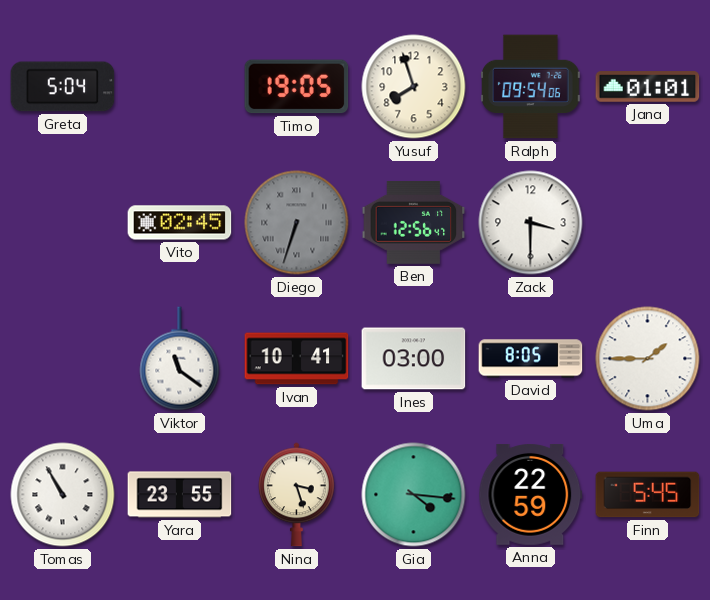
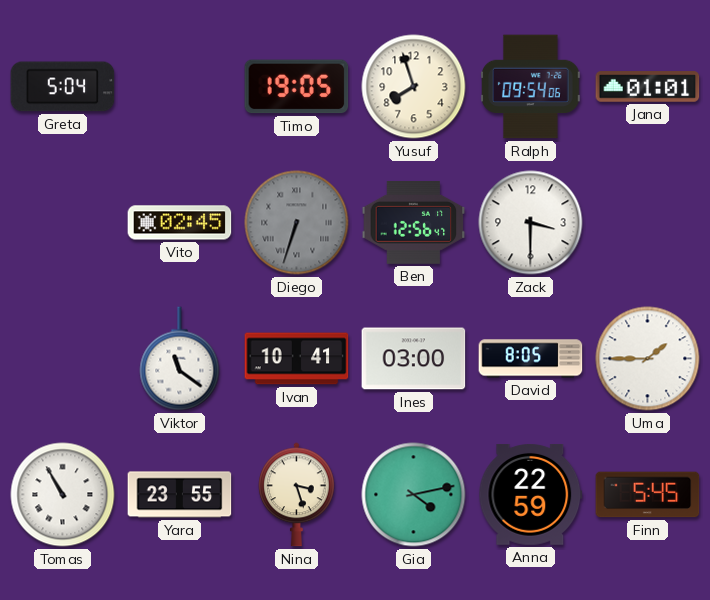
Gia: 4:16 -> 4:13
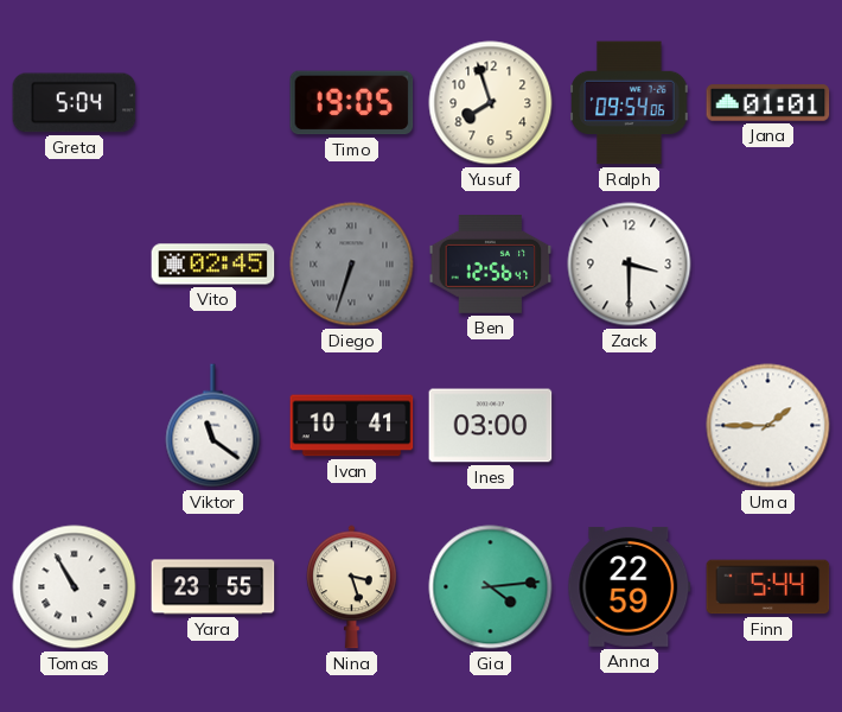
David: 8:05 -> none
Gia: 4:13 -> 4:14
Finn: 5:45 -> 5:44
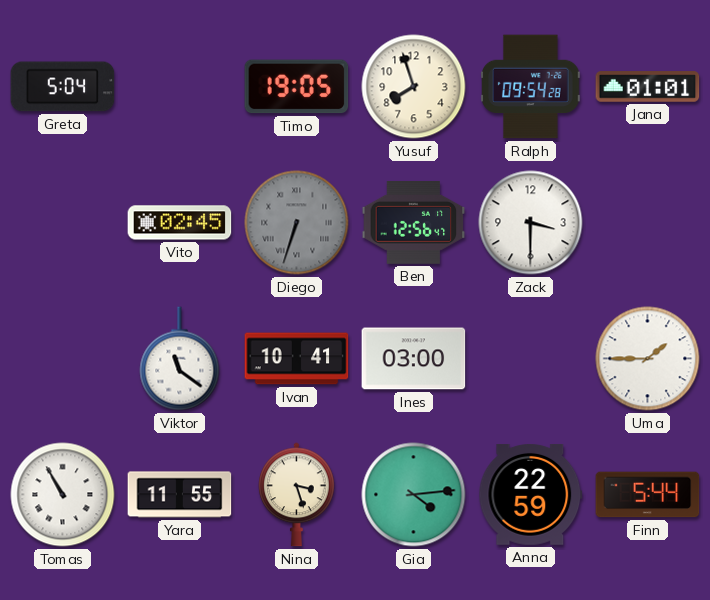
Ralph: 09:54:06 -> 09:54:28
Yara: 23:55 -> 11:55
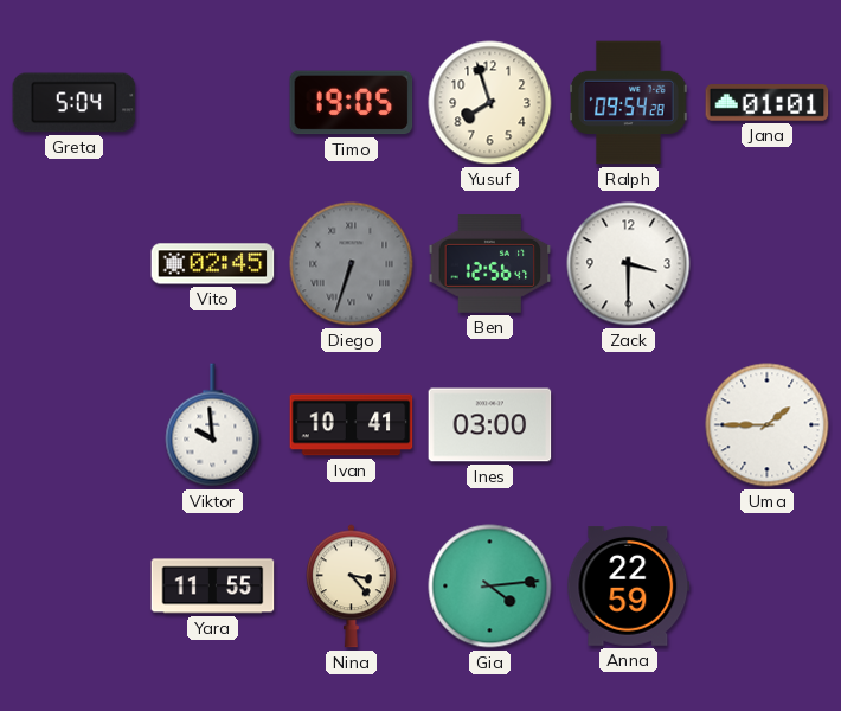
Viktor: 11:21 -> 9:59
Tomas: 10:55 -> none
Nina: 3:27 -> 3:23
Finn: 5:44 -> none
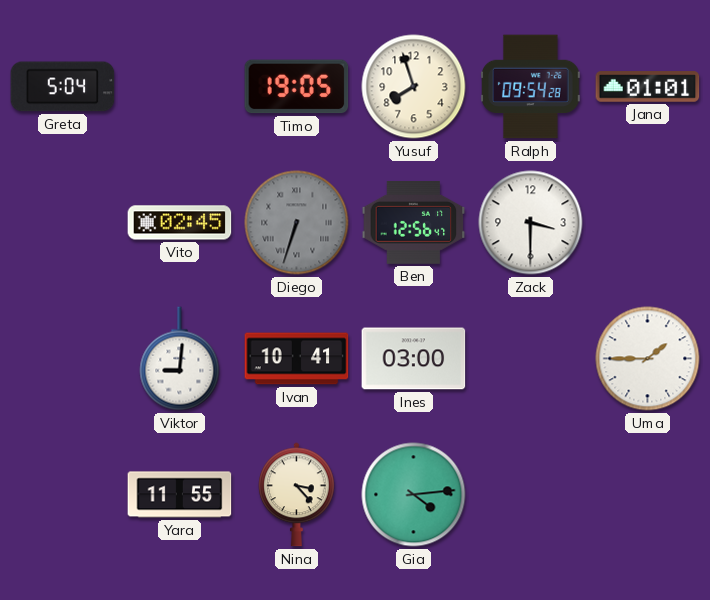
Viktor: 9:59 -> 9:01
Anna: 22:59 -> none
